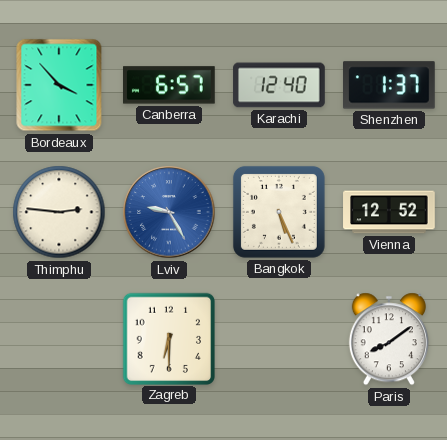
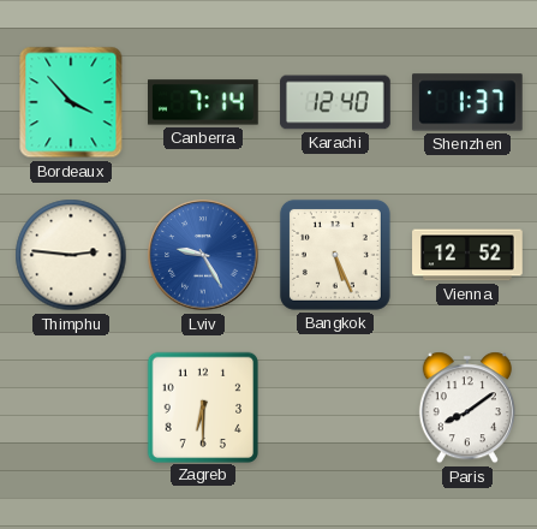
Canberra: 6:57 -> 7:14
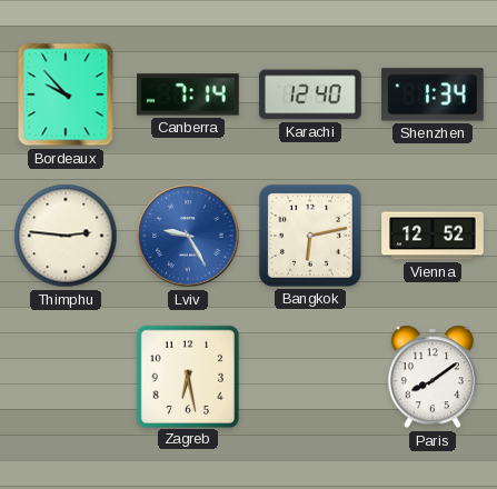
Bordeaux: 3:53 -> 9:53
Shenzhen: 1:37 -> 1:34
Bangkok: 5:26 -> 6:13
Zagreb: 6:30 -> 6:28
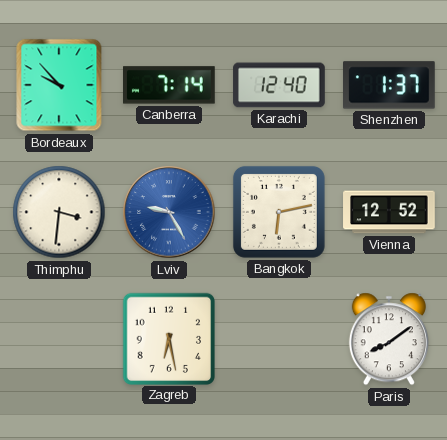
Shenzhen: 1:34 -> 1:37
Thimphu: 2:46 -> 3:31
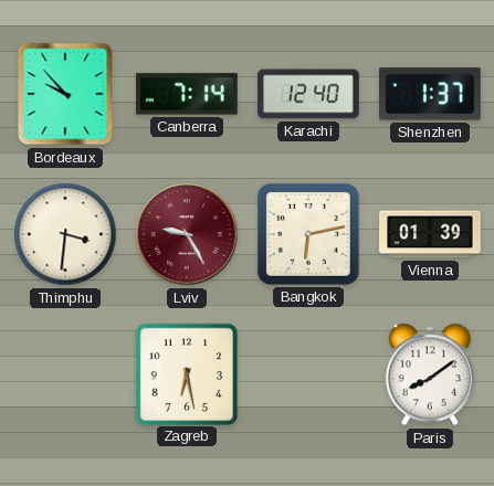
Lviv dial: blue -> burgundy
Vienna: 12:52 -> 01:39
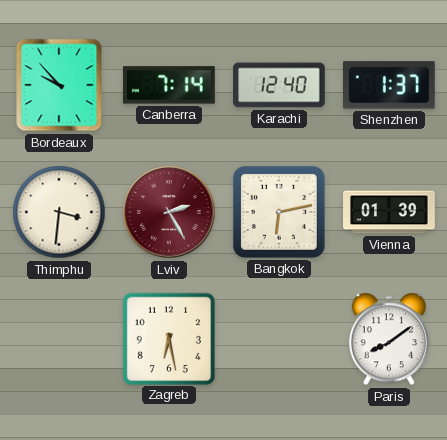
Lviv: 9:25 -> 2:25
